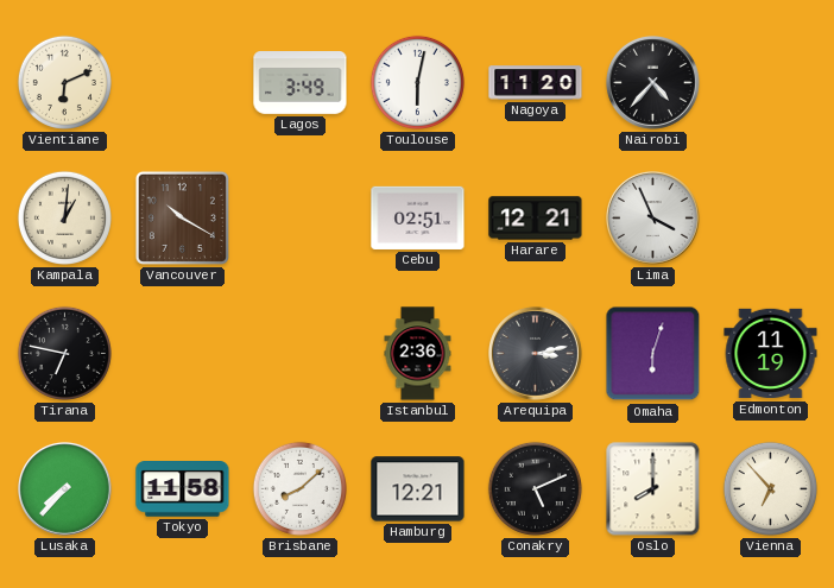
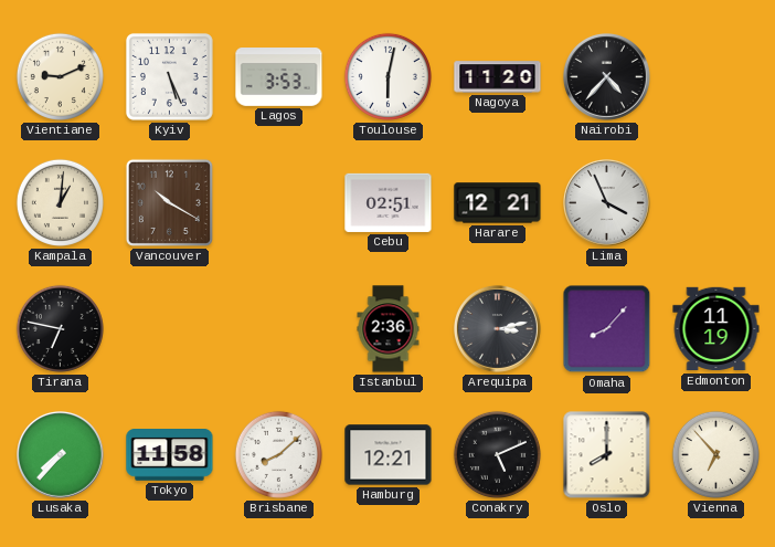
Vientiane: 6:11 -> 9:11
Kyiv: none -> 5:26
Lagos: 3:49 -> 3:53
Omaha: 6:03 -> 8:07
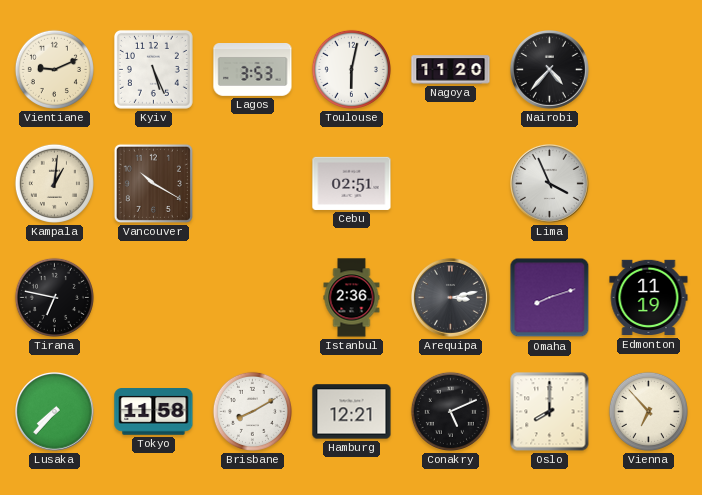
Harare: 12:21 -> none
Omaha: 8:07 -> 8:12
Brisbane: 8:08 -> 8:10
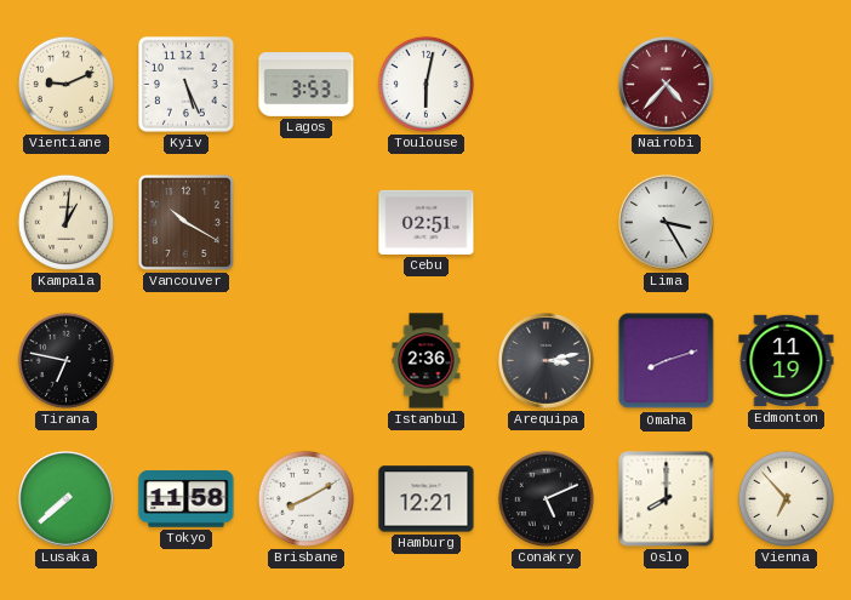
Nagoya: 11:20 -> none
Nairobi dial: black -> burgundy
Lima: 3:56 -> 3:25
Lusaka: 7:37 -> 7:38
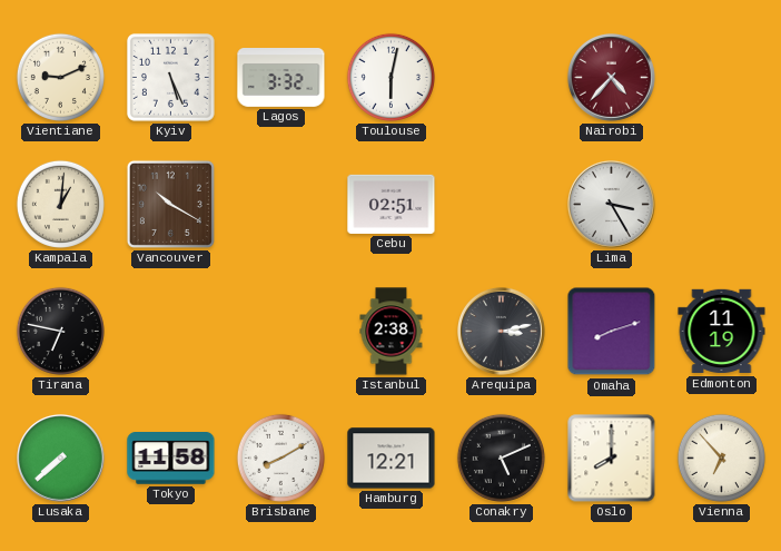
Lagos: 3:53 -> 3:32
Istanbul: 2:36 -> 2:38
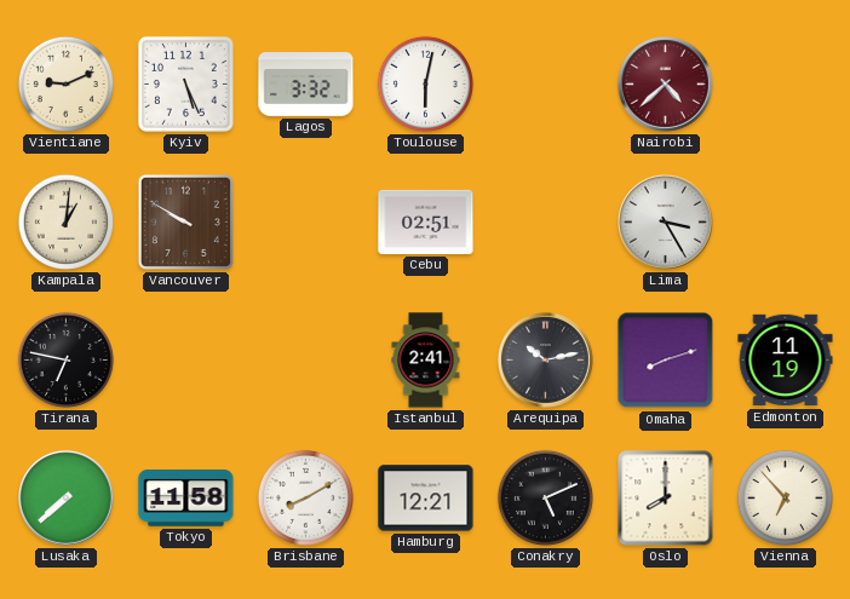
Nairobi: 4:37 -> 4:38
Vancouver: 10:20 -> 9:50
Istanbul: 2:38 -> 2:41
Arequipa: 3:13 -> 10:13
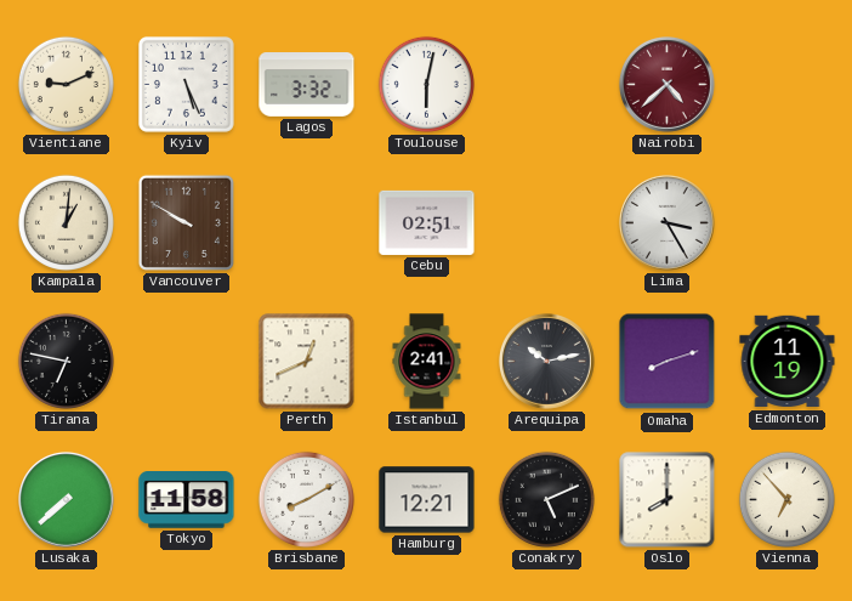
Perth: none -> 12:41
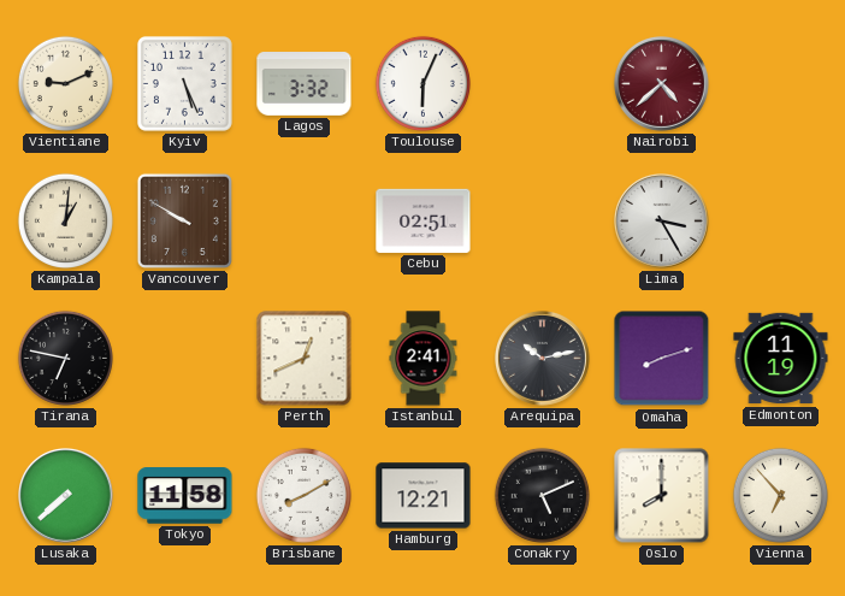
Toulouse: 6:02 -> 6:04
